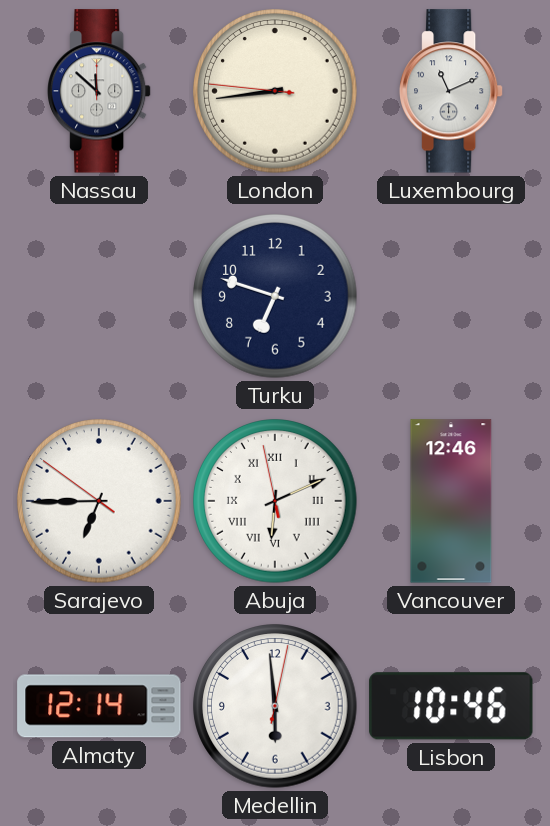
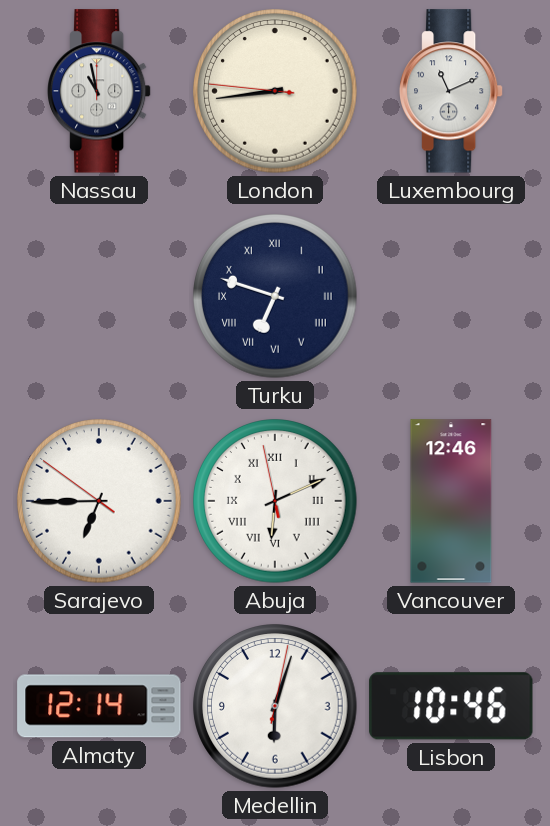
Nassau: 11:52 -> 10:58
Turku numerals: Arabic -> Roman
Medellin: 5:59 -> 6:03
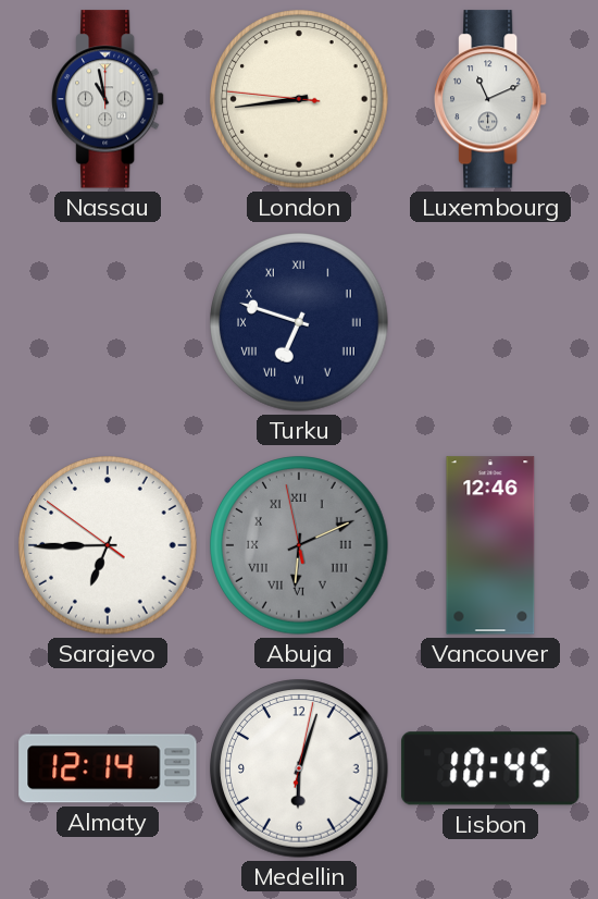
Abuja dial: white -> grey
Lisbon: 10:46 -> 10:45
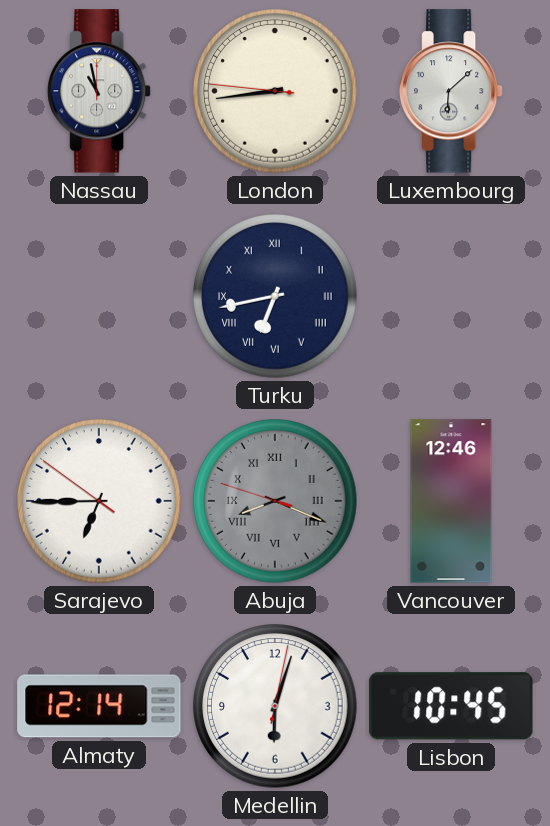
Luxembourg: 11:11 -> 6:08
Turku: 6:48 -> 6:43
Abuja: 6:10 -> 8:18
